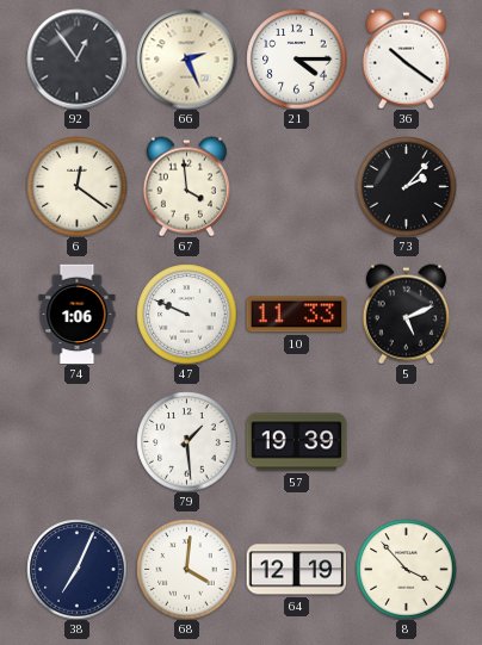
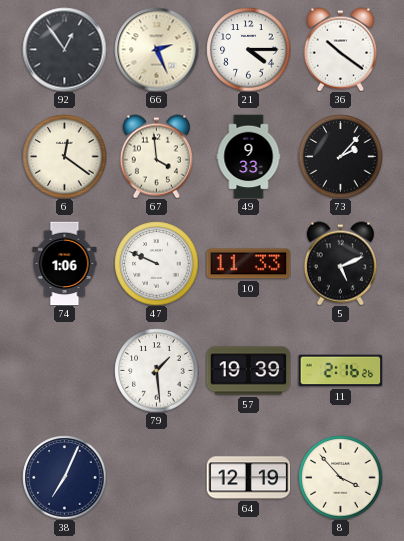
49: none -> 9:33
11: none -> 2:16
68: 4:01 -> none
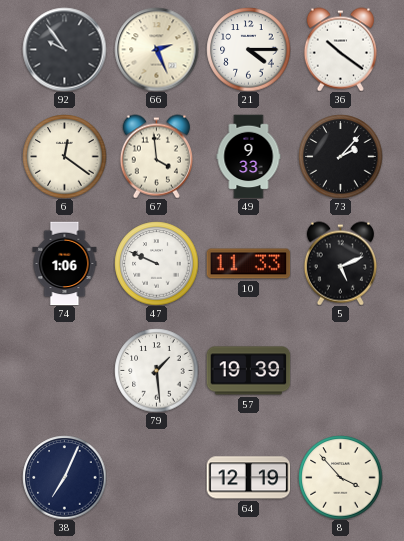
92: 12:54 -> 9:54
11: 2:16 -> none
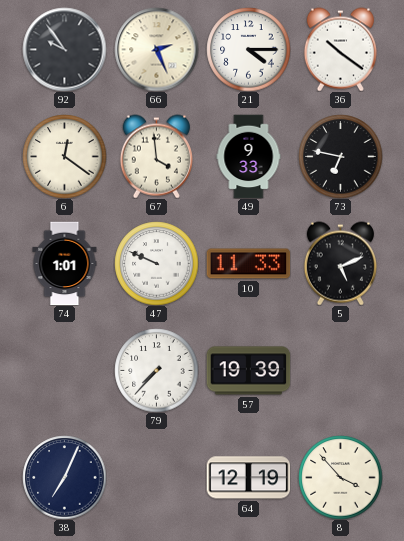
73: 2:07 -> 6:47
74: 1:06 -> 1:01
79: 1:29 -> 7:37
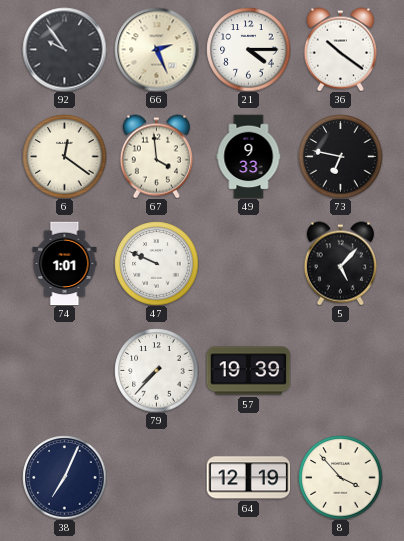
10: 11:33 -> none
5: 5:11 -> 5:07
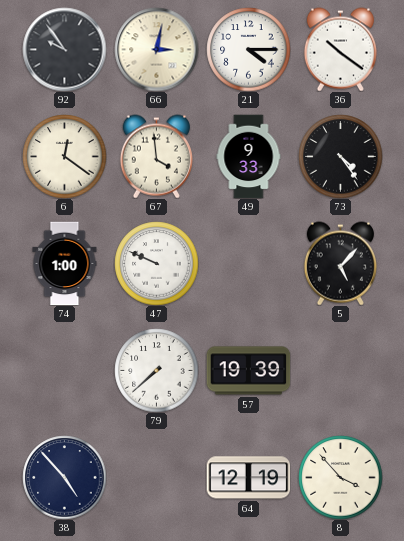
66: 2:26 -> 3:02
73: 6:47 -> 4:24
74: 1:01 -> 1:00
79: 7:37 -> 7:38
38: 7:04 -> 4:53
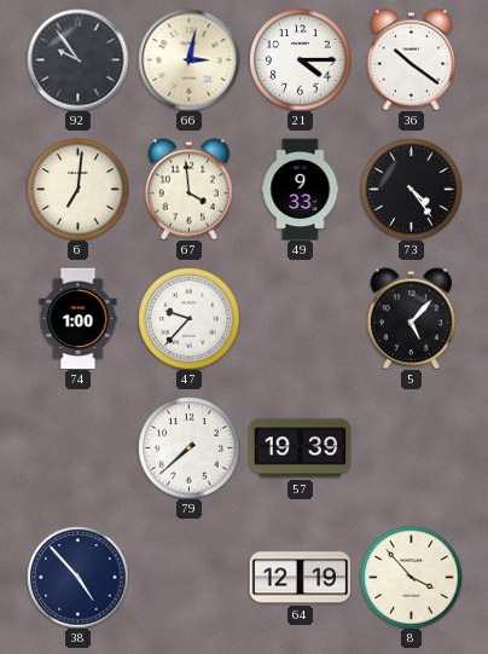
6: 12:21 -> 7:01
47: 9:49 -> 9:37
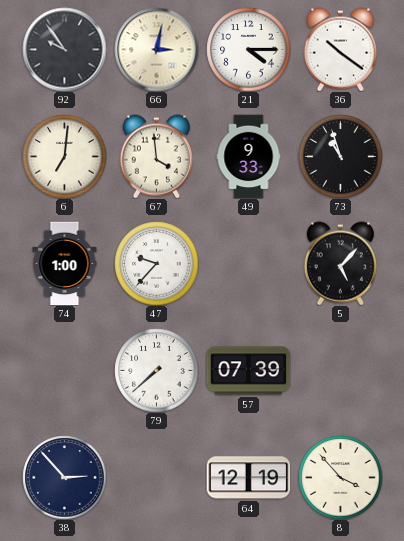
73: 4:24 -> 10:57
57: 19:39 -> 07:39
38: 4:53 -> 2:53
